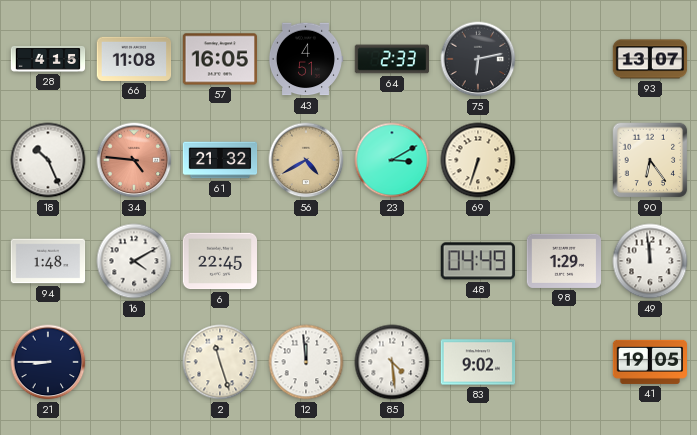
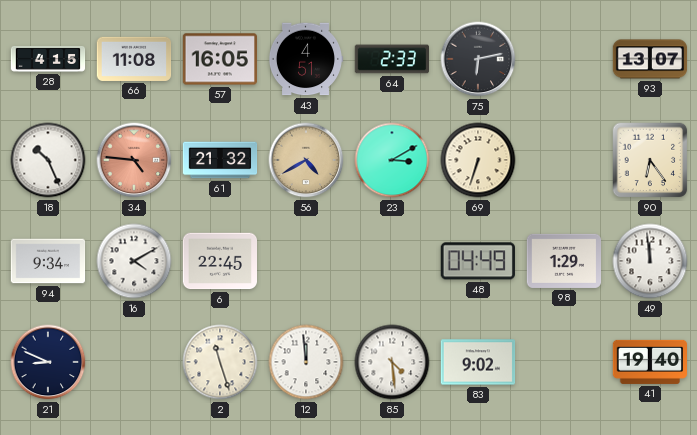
94: 1:48 -> 9:34
21: 8:45 -> 8:49
41: 19:05 -> 19:40
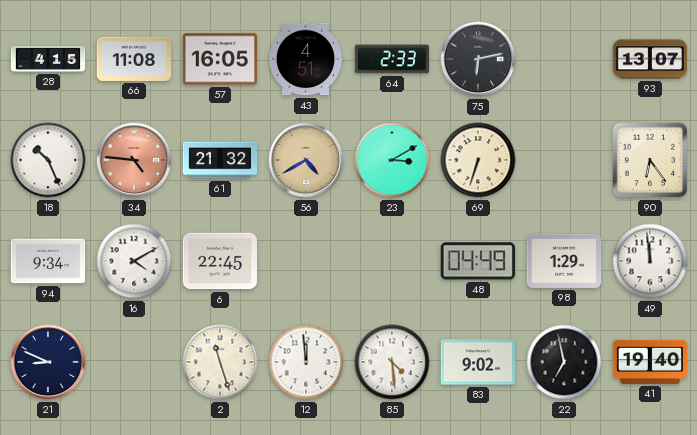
22: none -> 6:58
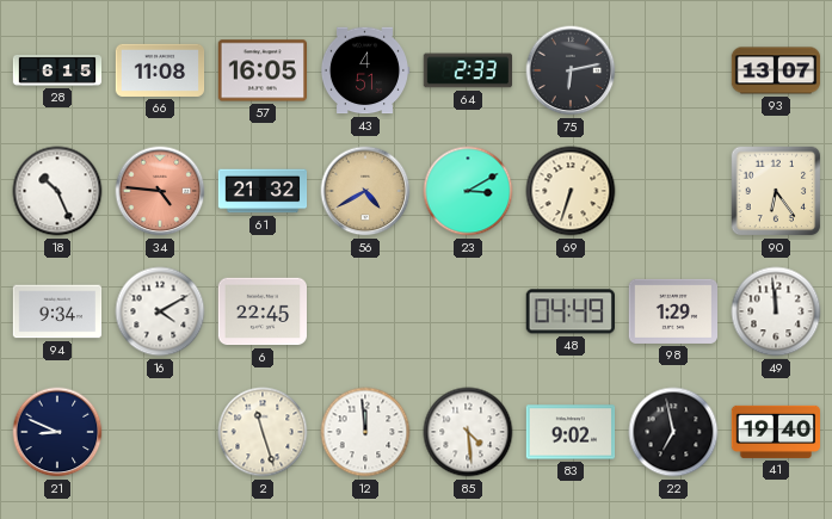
28: 4:15 -> 6:15
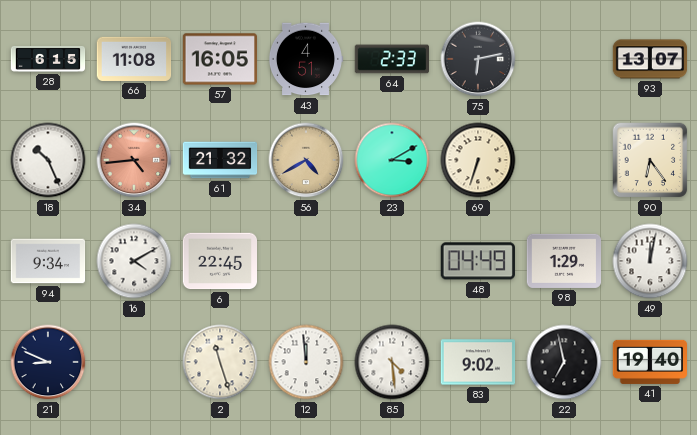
34: 4:46 -> 4:44
49: 11:59 -> 12:02
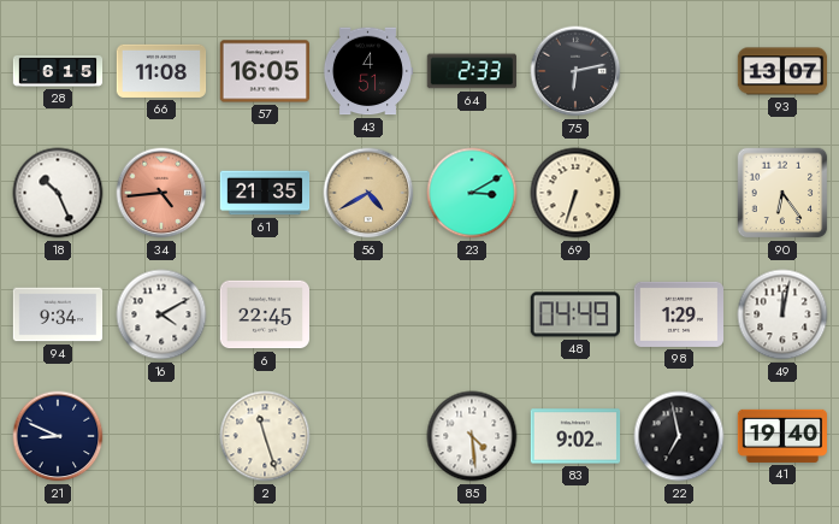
61: 21:32 -> 21:35
12: 11:59 -> none
